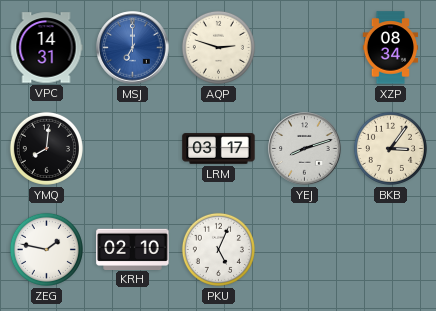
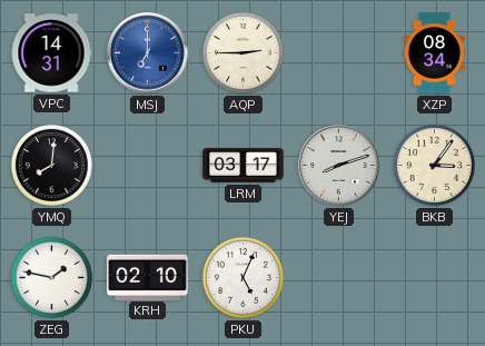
AQP: 2:48 -> 2:45
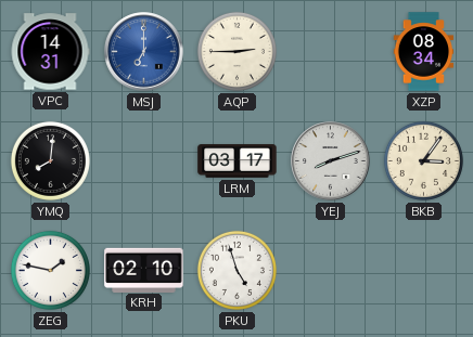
PKU: 5:04 -> 4:57
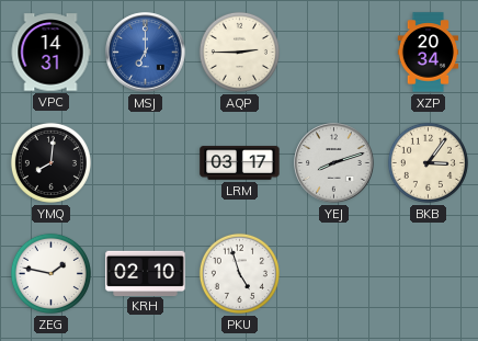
XZP: 08:34 -> 20:34
